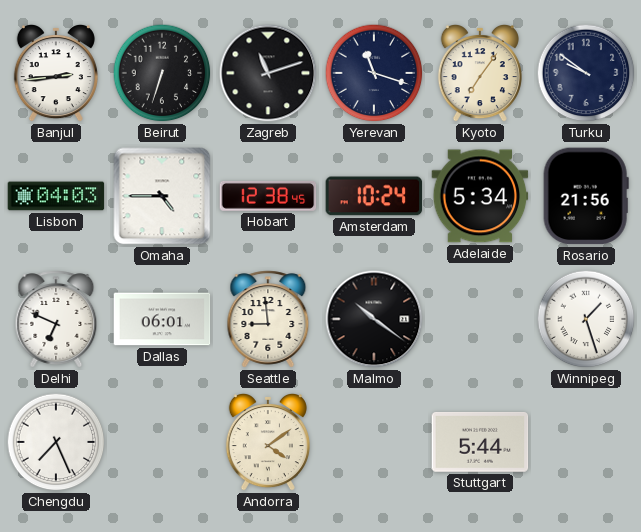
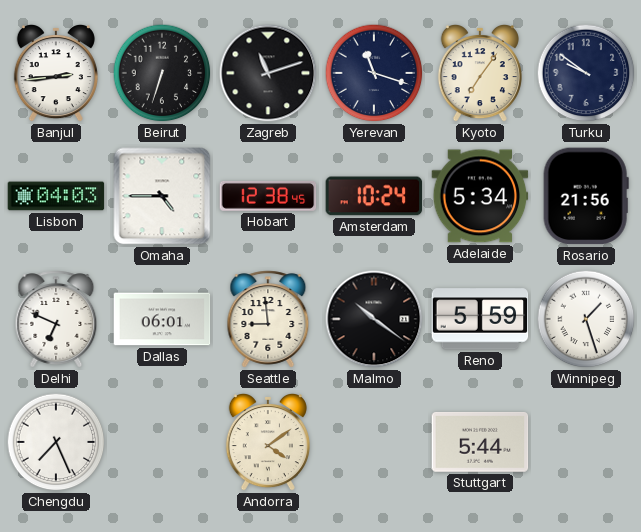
Reno: none -> 5:59
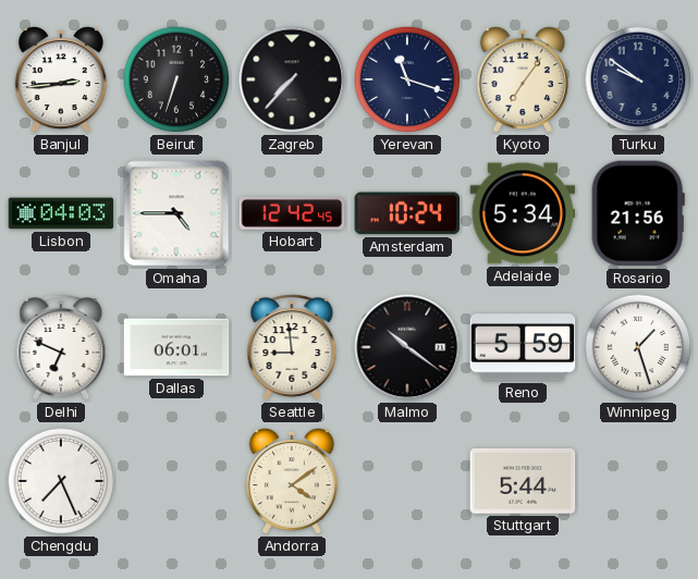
Zagreb: 11:12 -> 7:37
Hobart: 12:38 -> 12:42
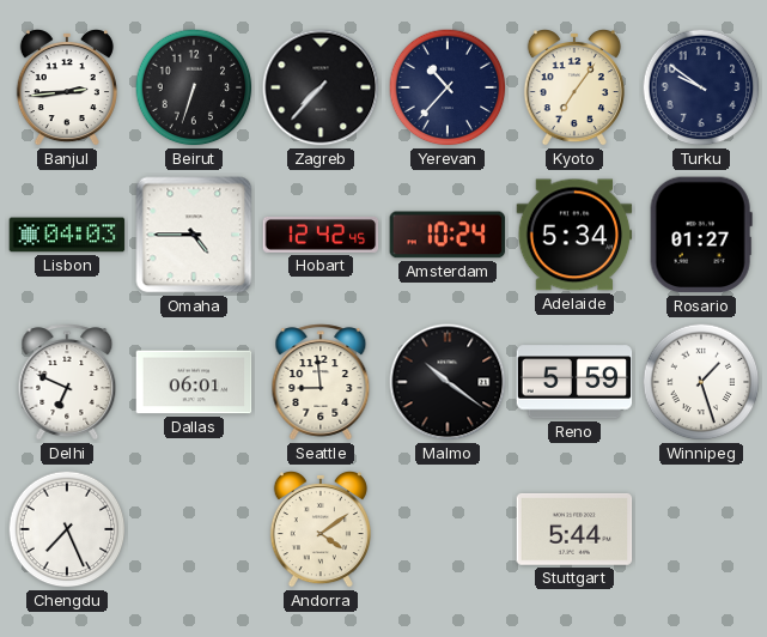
Yerevan: 11:18 -> 10:37
Rosario: 21:56 -> 01:27
